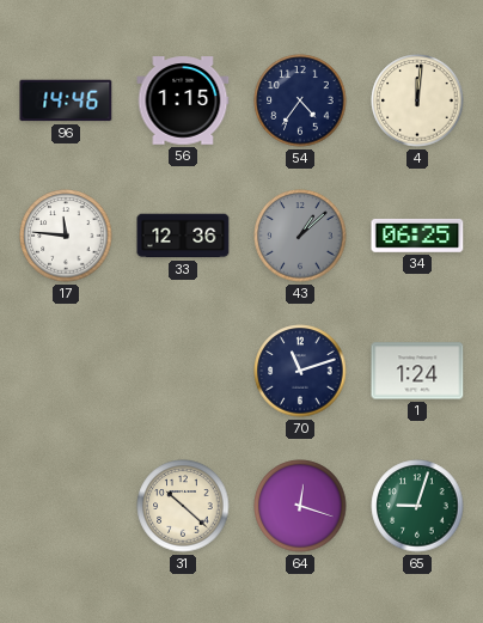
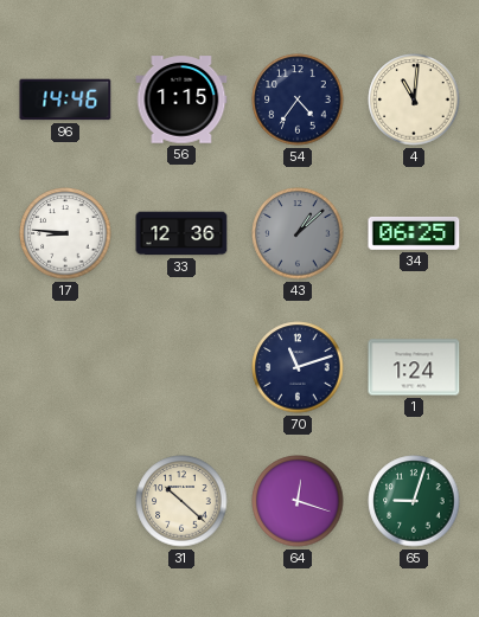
4: 12:01 -> 11:01
17: 11:46 -> 8:46
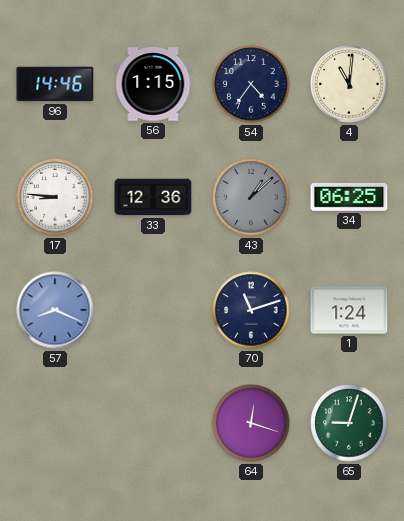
57: none -> 8:19
31: 10:22 -> none
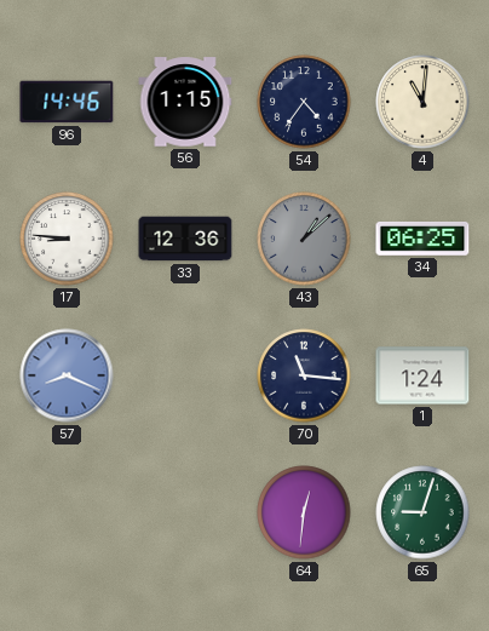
70: 11:12 -> 11:16
64: 12:18 -> 12:31
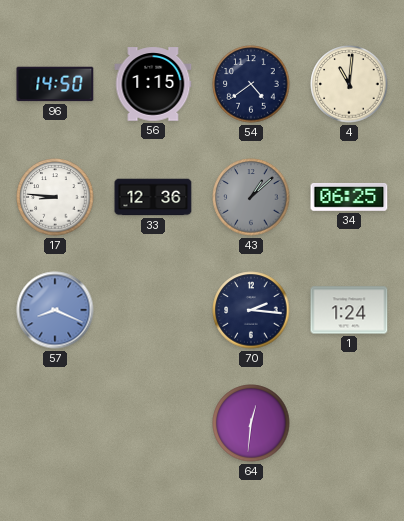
96: 14:46 -> 14:50
54: 4:36 -> 4:39
70: 11:16 -> 2:16
65: 9:03 -> none
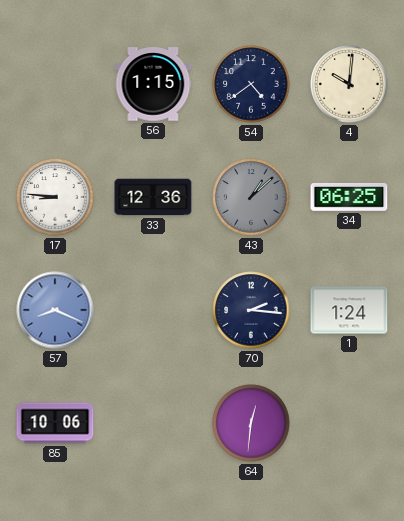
96: 14:50 -> none
4: 11:01 -> 10:01
85: none -> 10:06
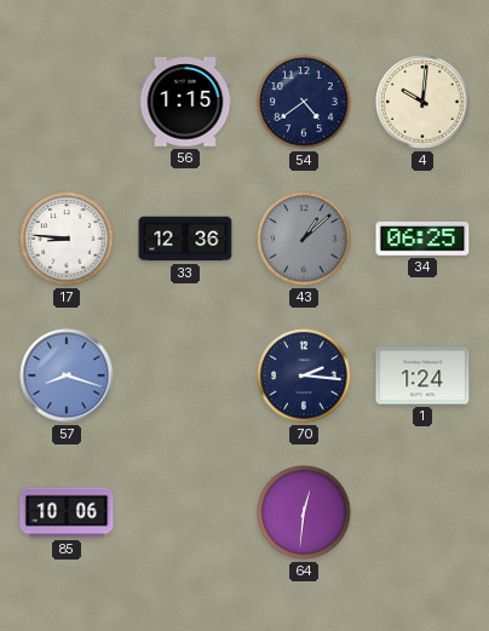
57: 8:19 -> 8:18
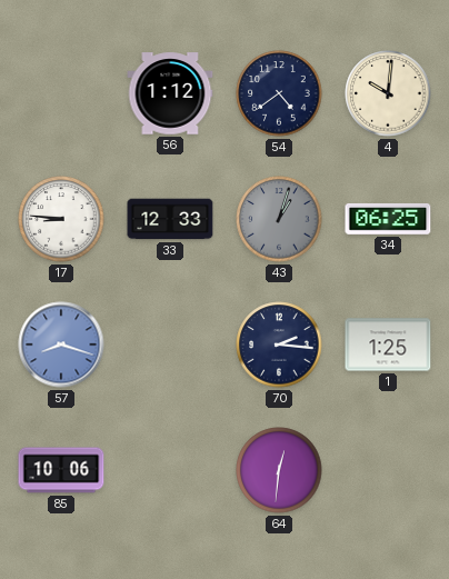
56: 1:15 -> 1:12
33: 12:36 -> 12:33
43: 1:08 -> 1:03
1: 1:24 -> 1:25
